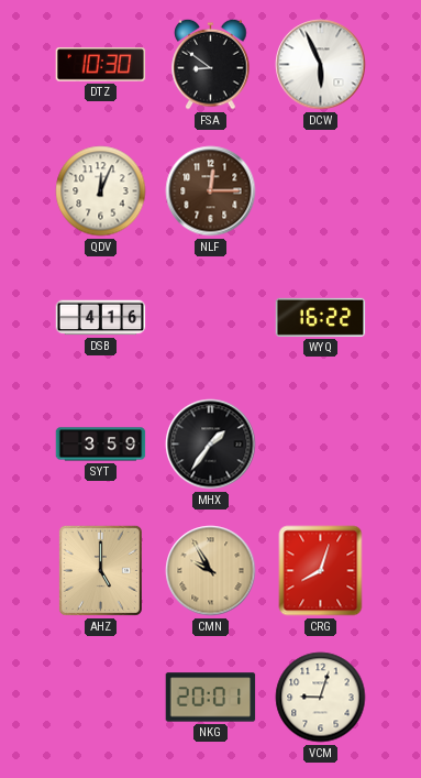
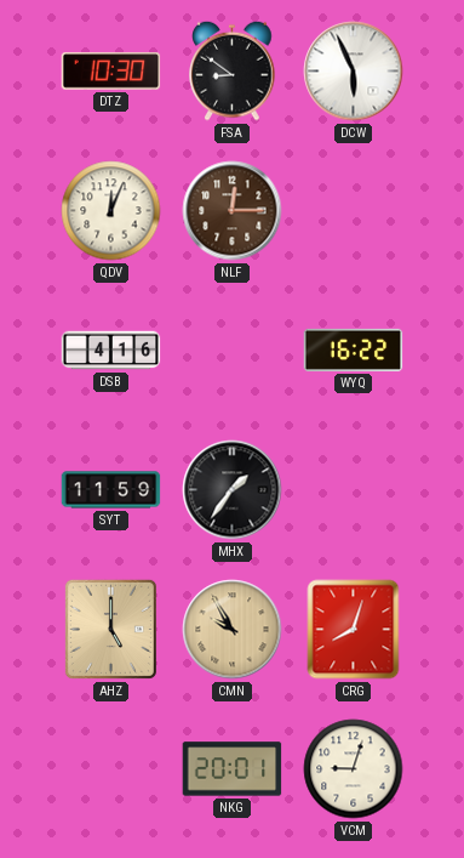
SYT: 3:59 -> 11:59
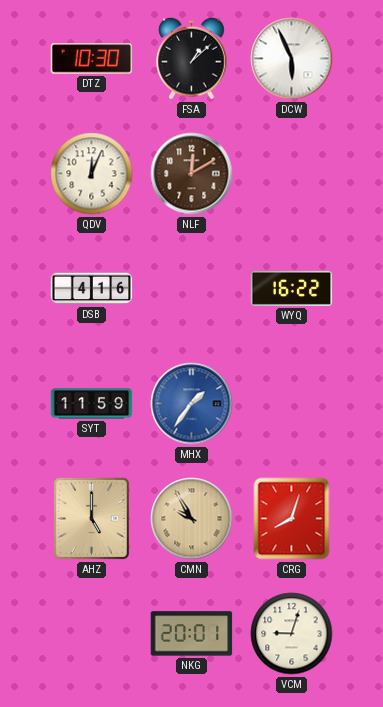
FSA: 8:51 -> 1:08
NLF: 12:15 -> 12:10
MHX dial: black -> blue
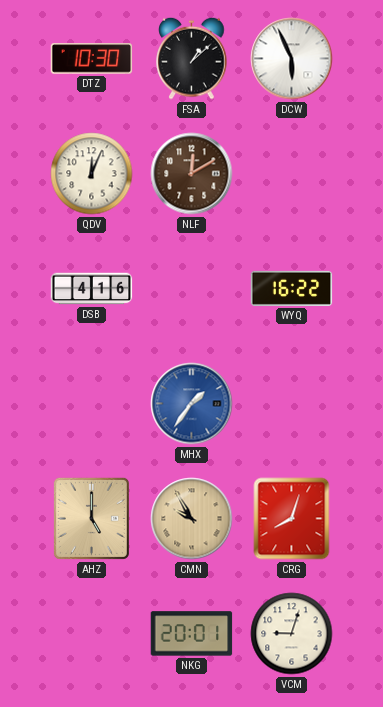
SYT: 11:59 -> none
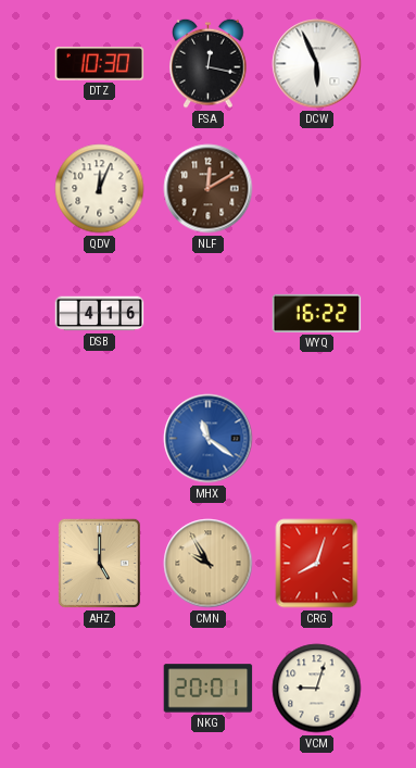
FSA: 1:08 -> 12:17
MHX: 1:36 -> 11:21
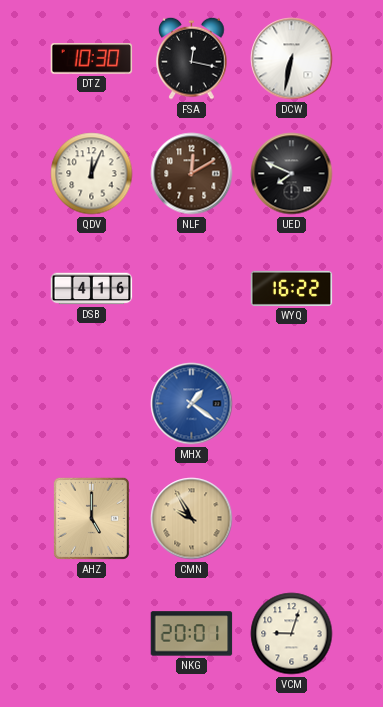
DCW: 5:56 -> 6:32
UED: none -> 7:49
MHX: 11:21 -> 1:21
CRG: 8:03 -> none
